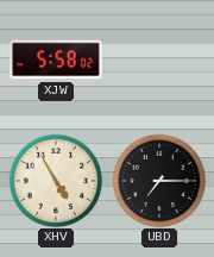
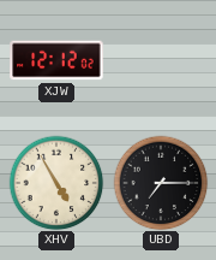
XJW: 5:58 -> 12:12
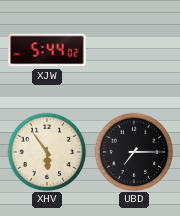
XJW: 12:12 -> 5:44
XHV: 4:55 -> 5:54
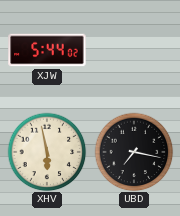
XHV: 5:54 -> 5:58
UBD: 7:15 -> 7:17
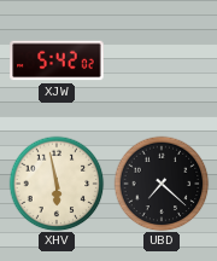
XJW: 5:44 -> 5:42
UBD: 7:17 -> 7:22
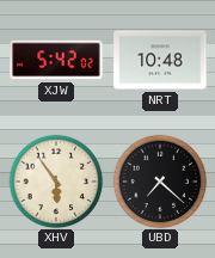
NRT: none -> 10:48
XHV: 5:58 -> 5:54
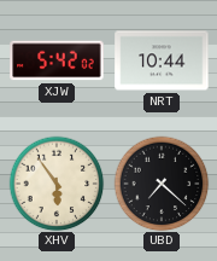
NRT: 10:48 -> 10:44
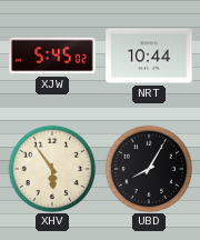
XJW: 5:42 -> 5:45
UBD: 7:22 -> 8:05
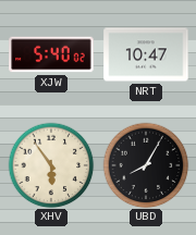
XJW: 5:45 -> 5:40
NRT: 10:44 -> 10:47
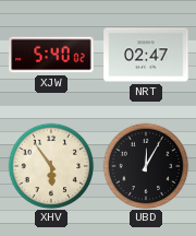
NRT: 10:47 -> 02:47
UBD: 8:05 -> 12:05
